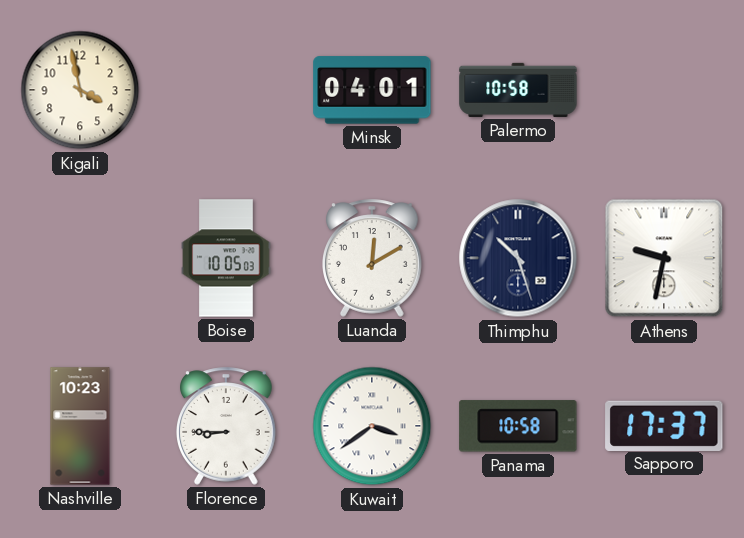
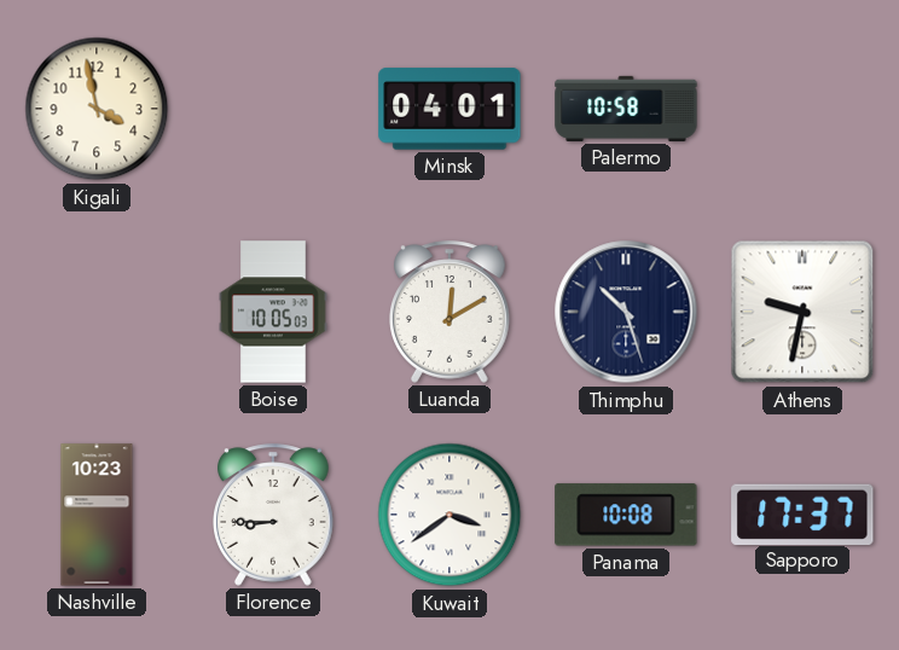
Panama: 10:58 -> 10:08
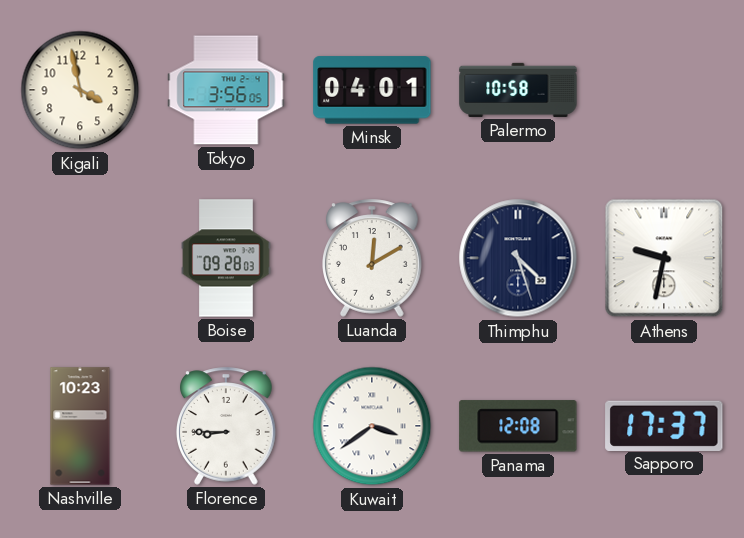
Tokyo: none -> 3:56
Boise: 10:05 -> 09:28
Thimphu: 10:27 -> 4:27
Panama: 10:08 -> 12:08
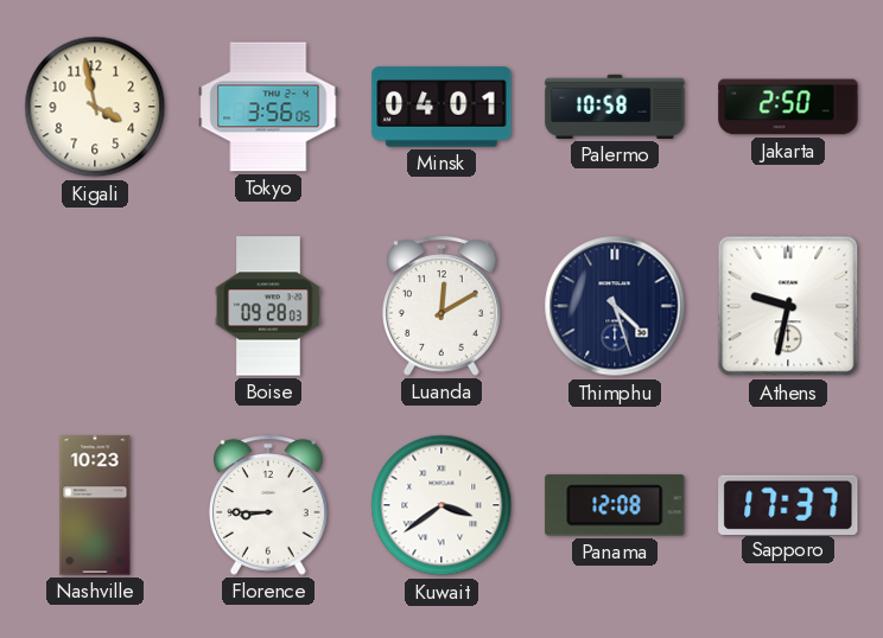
Jakarta: none -> 2:50
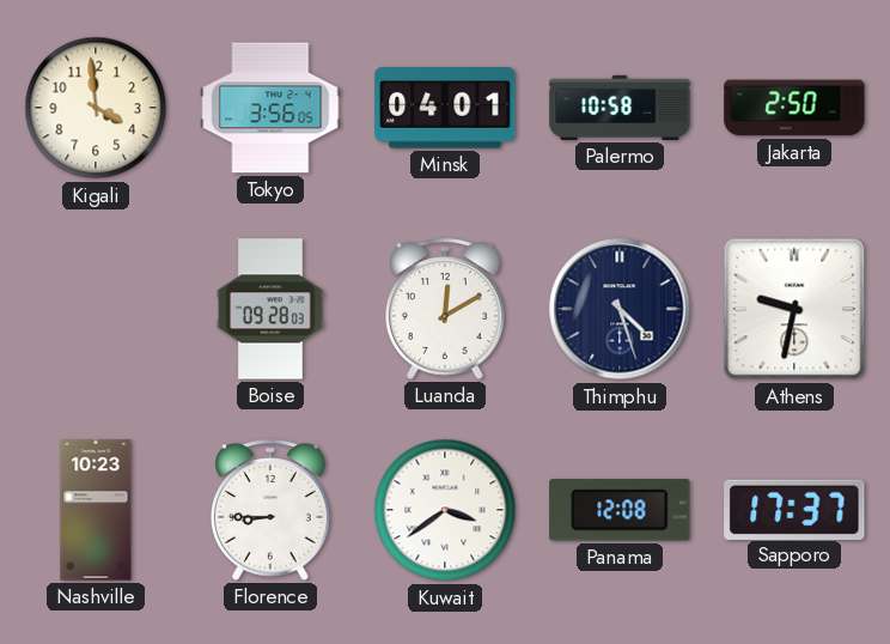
Kigali: 3:58 -> 3:59
